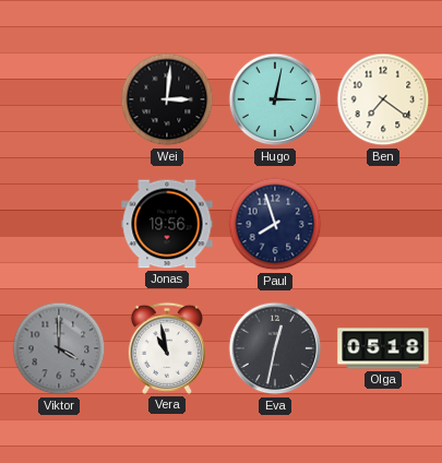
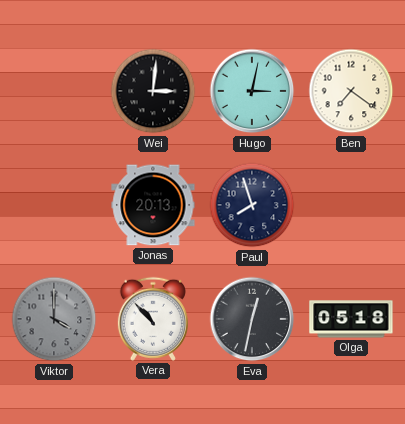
Jonas: 19:56 -> 20:13
Vera: 10:58 -> 10:53
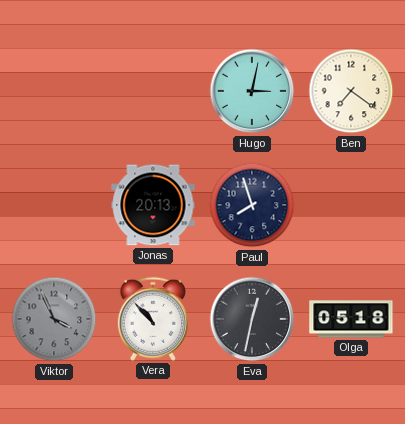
Wei: 3:01 -> none
Viktor: 4:00 -> 3:56
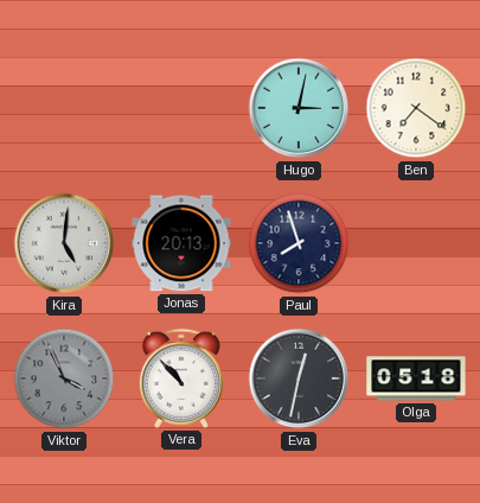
Kira: none -> 5:01
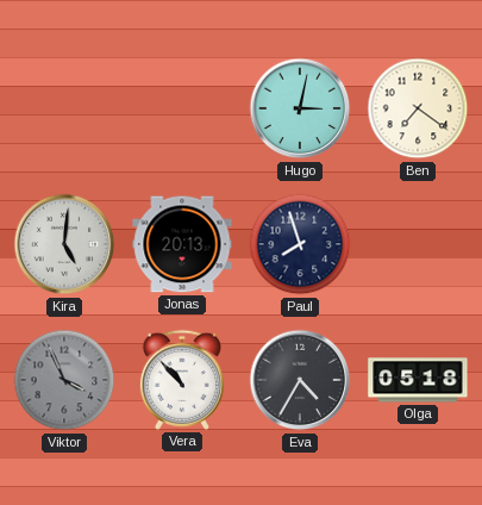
Eva: 12:32 -> 4:35
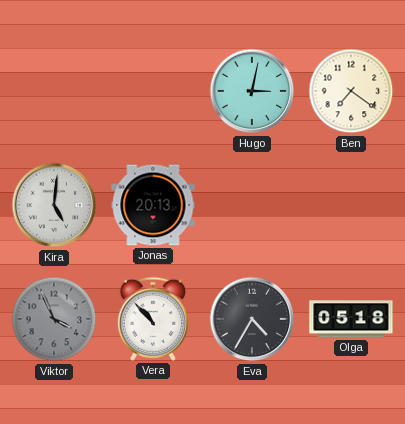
Paul: 7:57 -> none
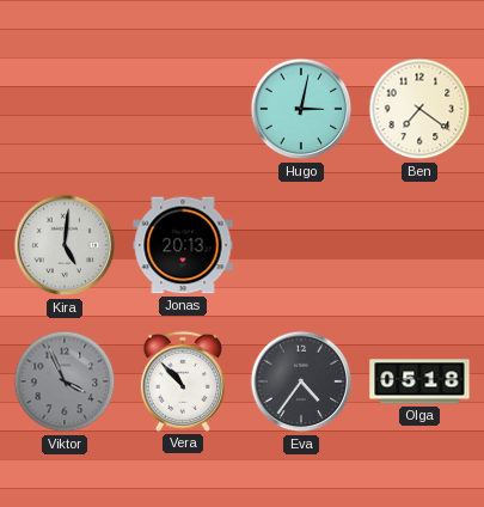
Eva: 4:35 -> 4:36
